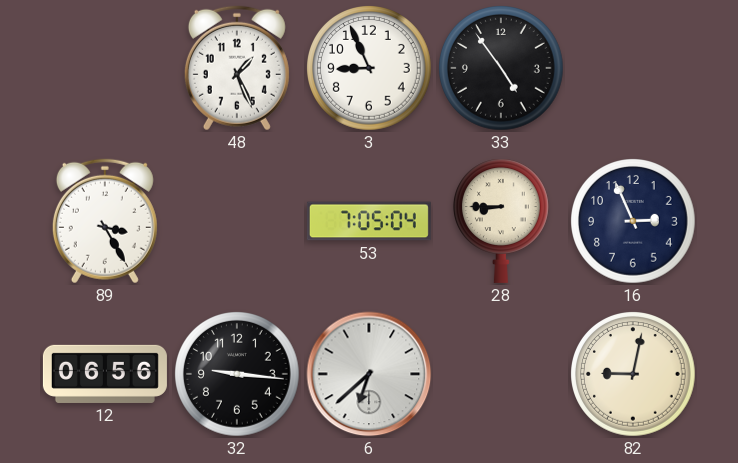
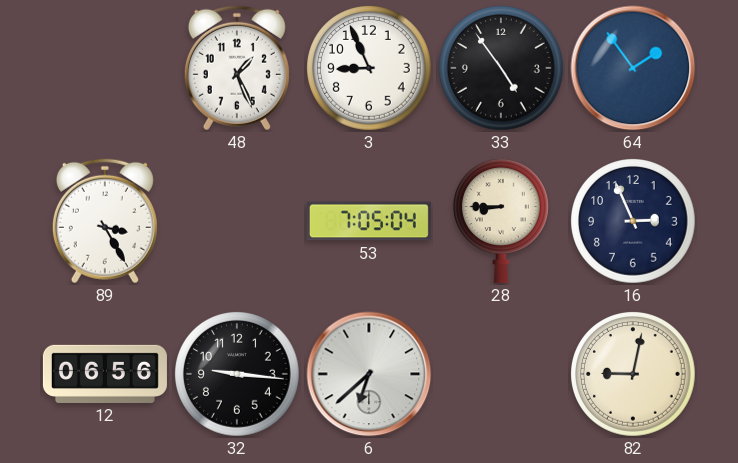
64: none -> 1:54
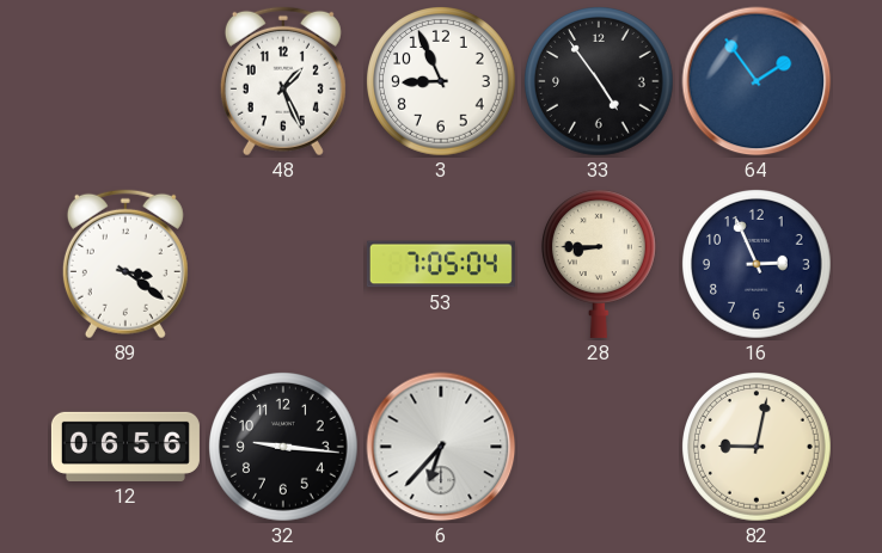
89: 3:25 -> 3:21
6: 6:38 -> 6:37
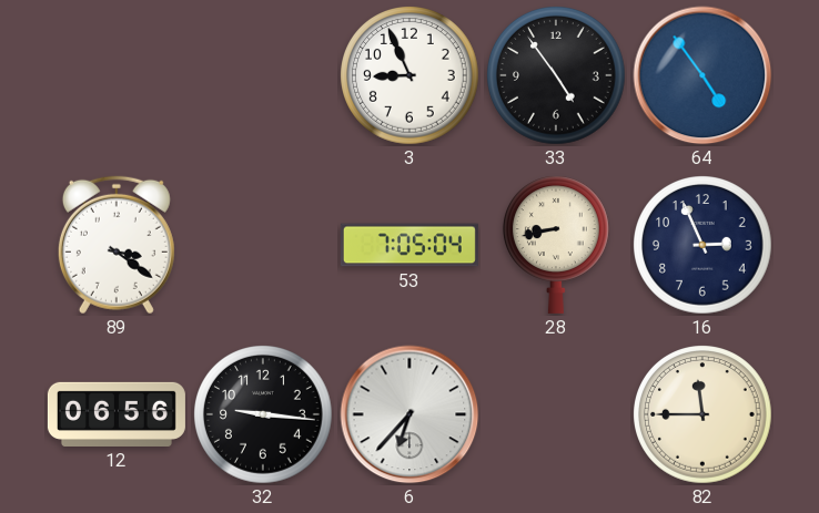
48: 1:26 -> none
64: 1:54 -> 4:54
28: 8:45 -> 8:43
82: 9:02 -> 11:45
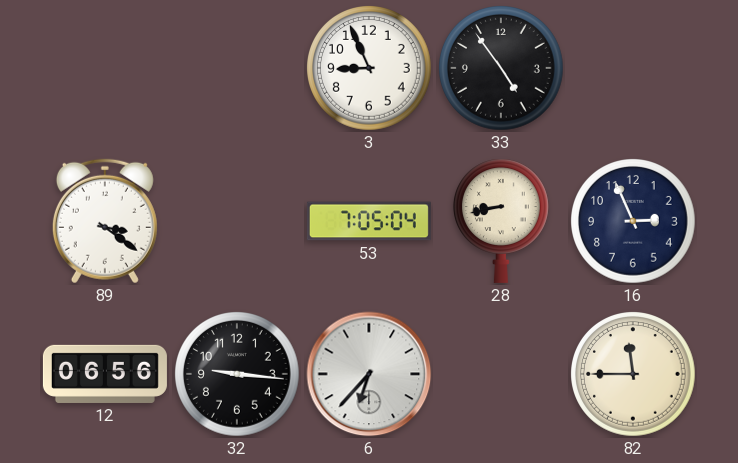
64: 4:54 -> none
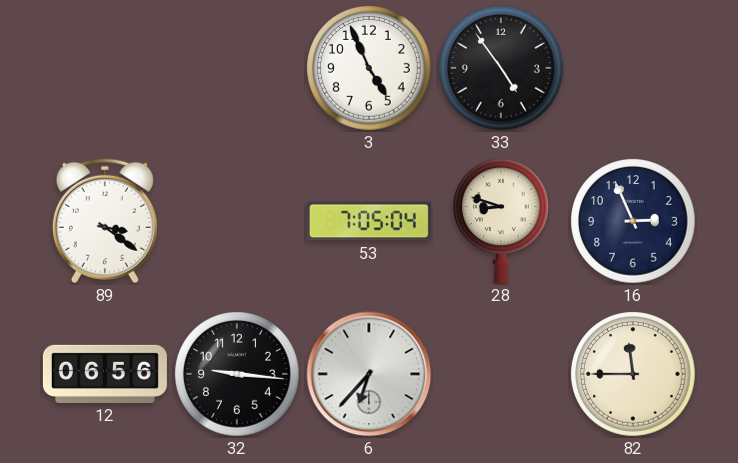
3: 8:56 -> 4:56
28: 8:43 -> 8:48
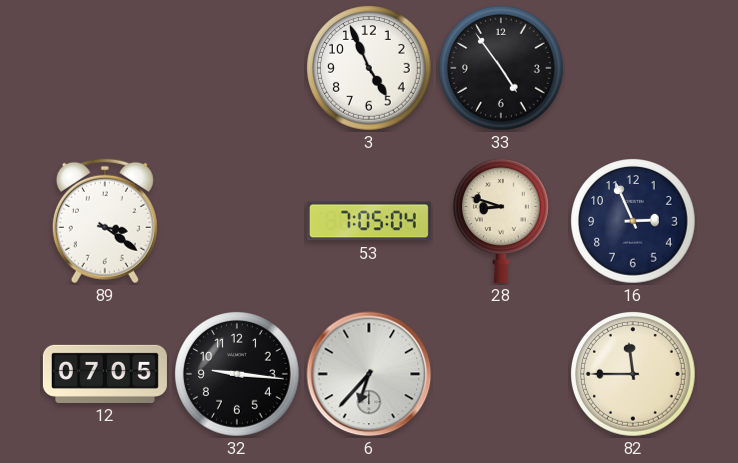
12: 06:56 -> 07:05
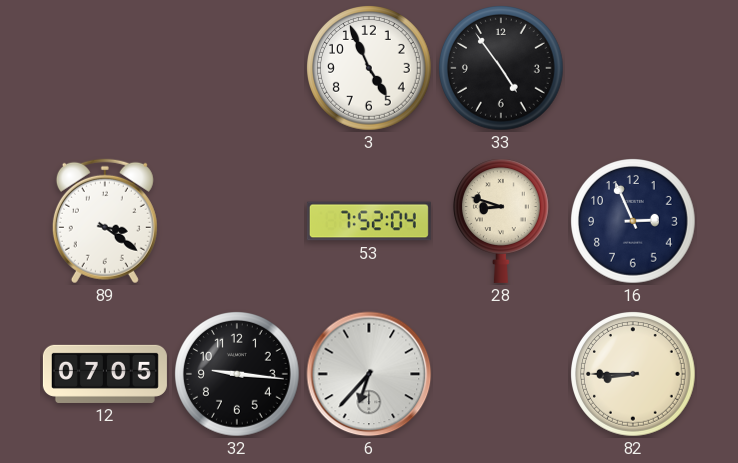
53: 7:05 -> 7:52
82: 11:45 -> 8:45
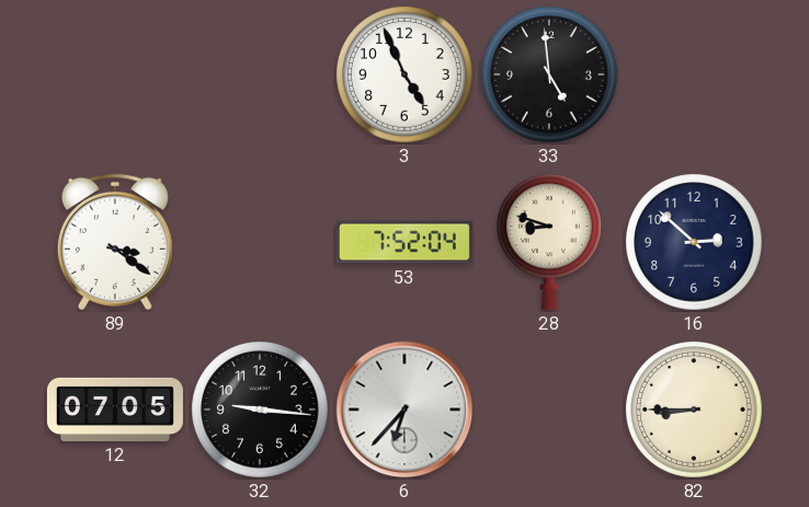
33: 4:54 -> 4:59
16: 2:56 -> 2:52
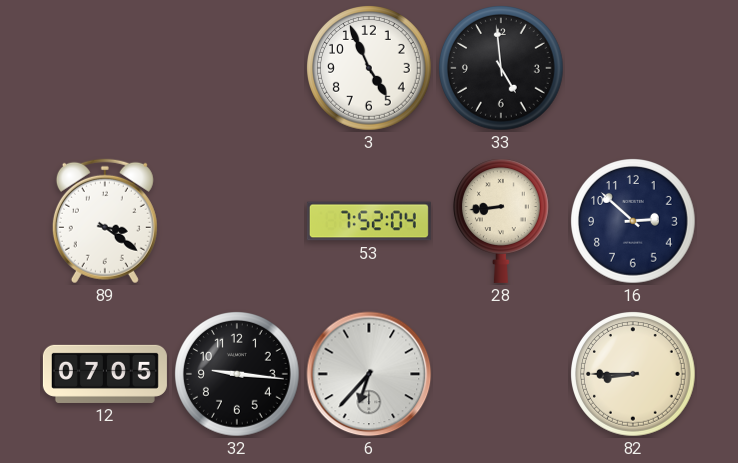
28: 8:48 -> 8:44
